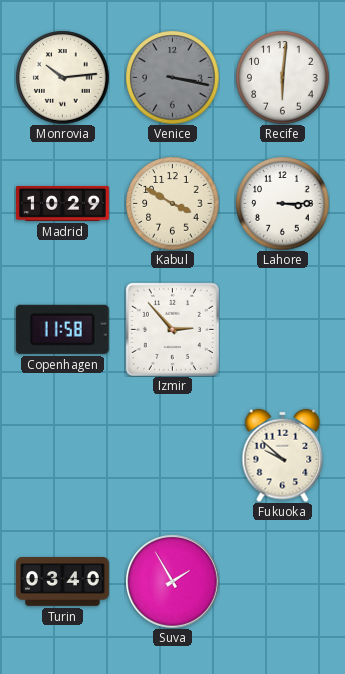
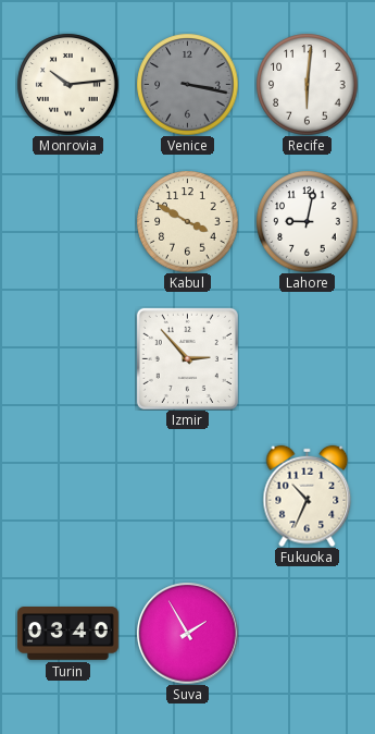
Madrid: 10:29 -> none
Lahore: 3:15 -> 9:02
Copenhagen: 11:58 -> none
Fukuoka: 9:52 -> 10:34
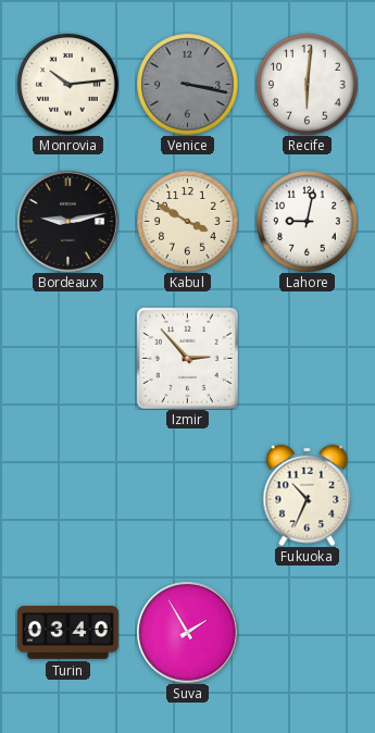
Bordeaux: none -> 9:13
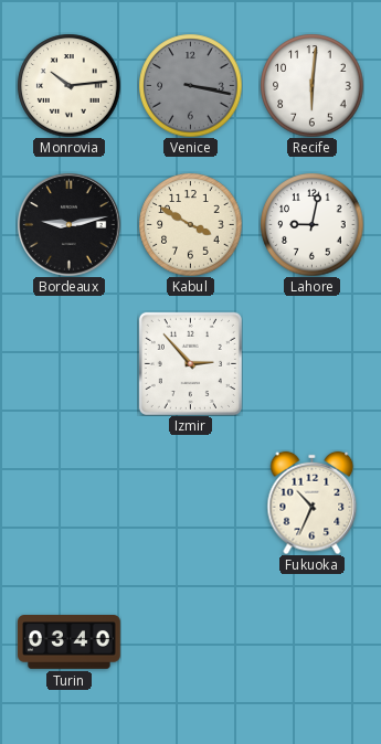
Suva: 1:55 -> none
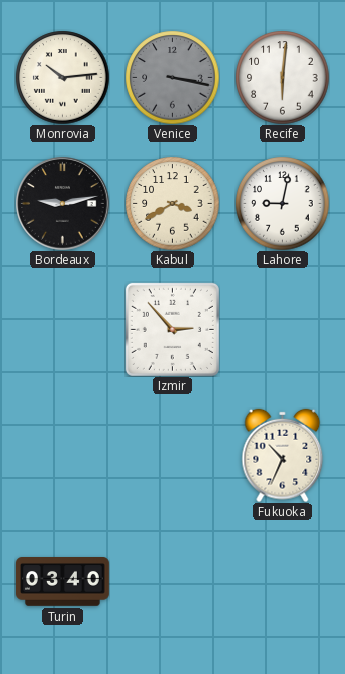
Kabul: 3:50 -> 3:40
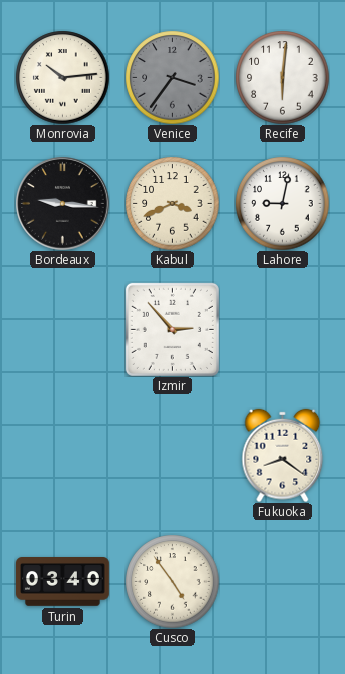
Venice: 3:17 -> 3:36
Bordeaux: 9:13 -> 9:16
Kabul: 3:40 -> 3:41
Fukuoka: 10:34 -> 8:21
Cusco: none -> 4:54
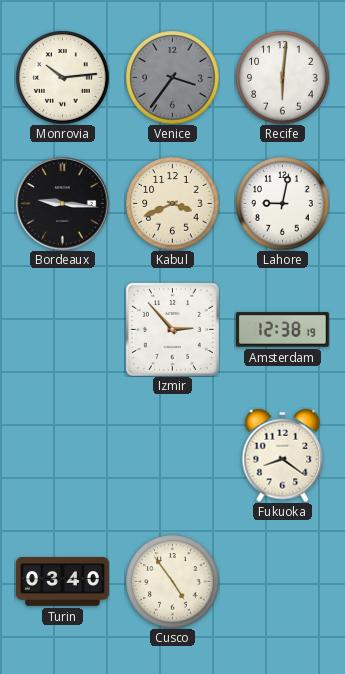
Amsterdam: none -> 12:38
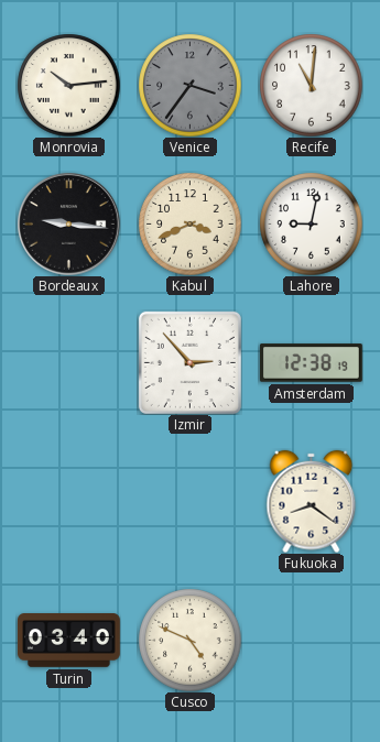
Recife: 6:01 -> 11:01
Cusco: 4:54 -> 4:49
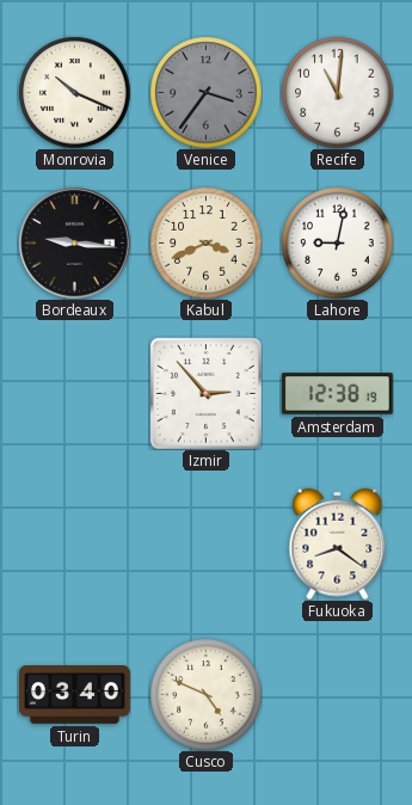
Monrovia: 10:14 -> 10:19
